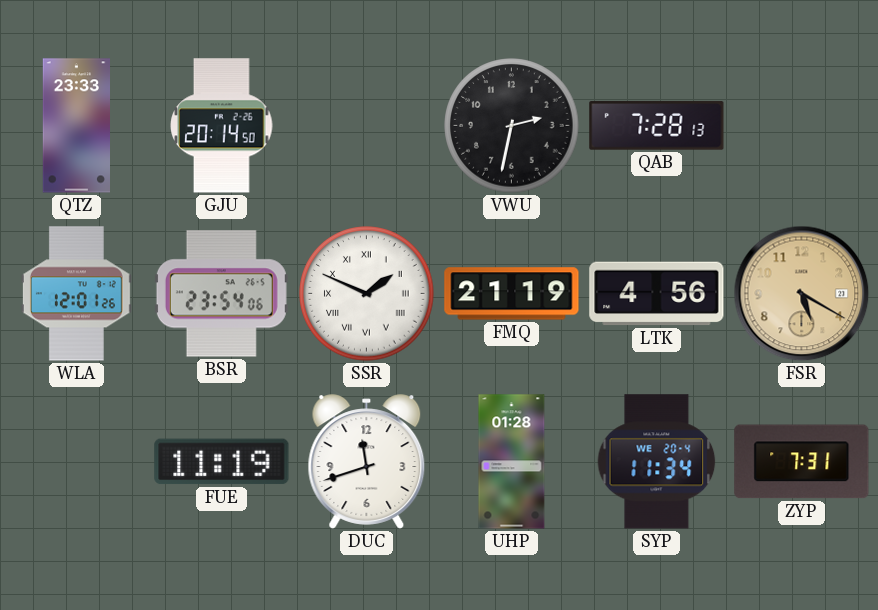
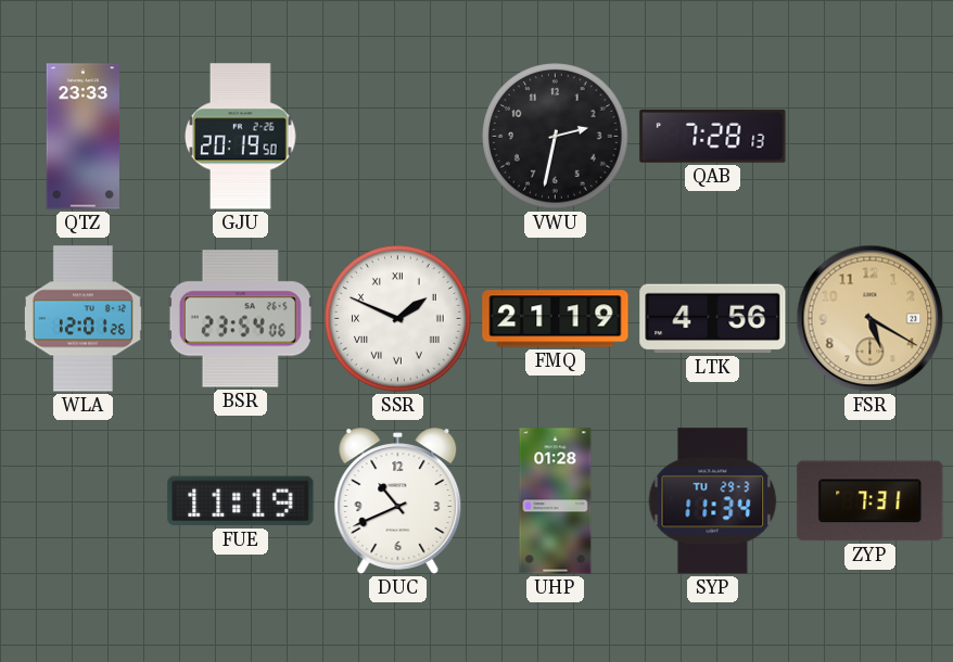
GJU: 20:14 -> 20:19
DUC: 11:42 -> 10:41
SYP date: WE 20-4 -> TU 29-3
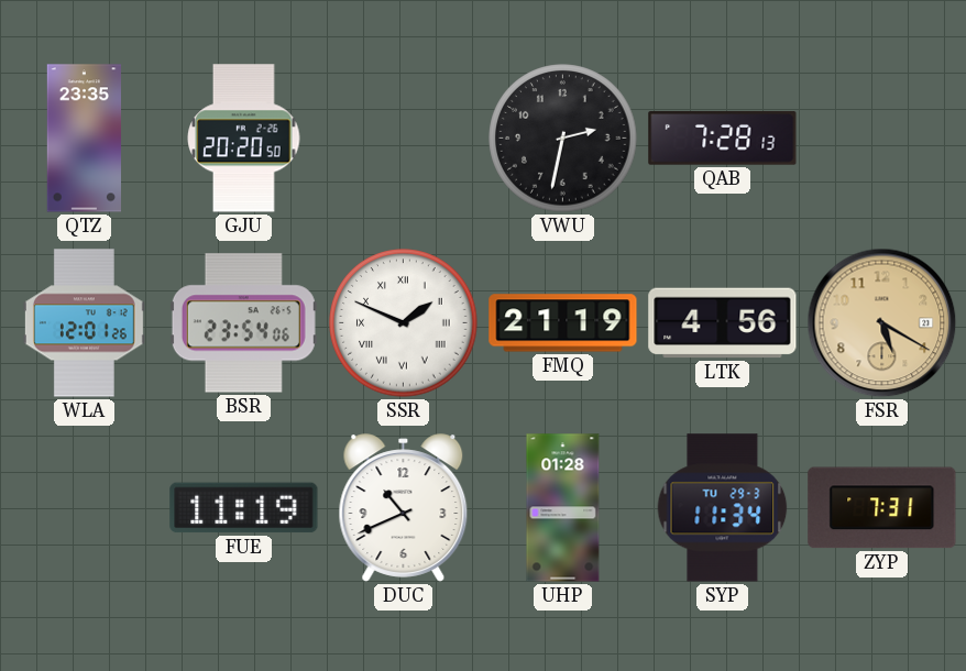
QTZ: 23:33 -> 23:35
GJU: 20:19 -> 20:20
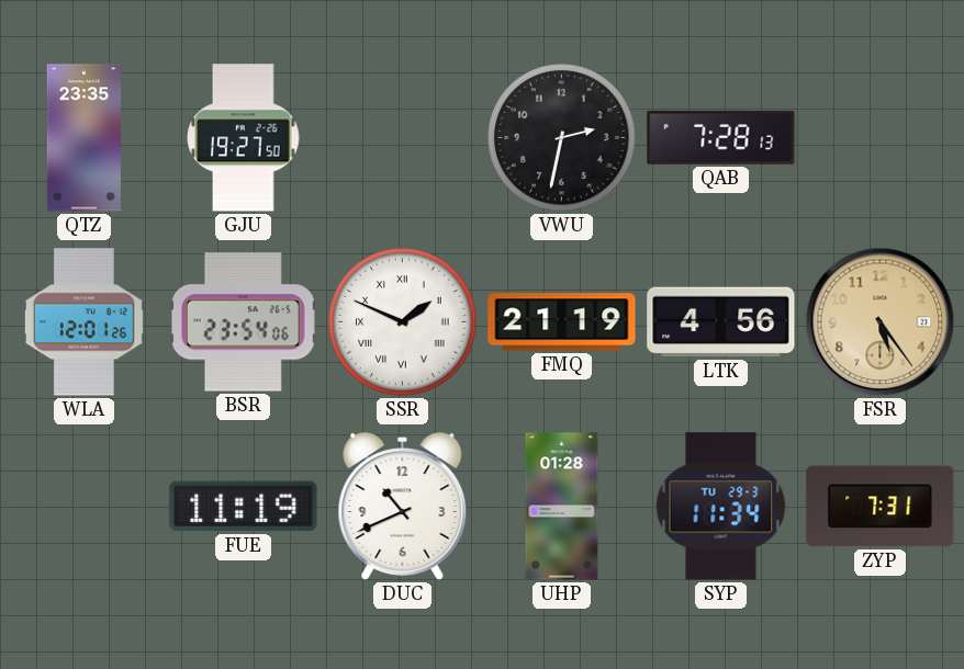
GJU: 20:20 -> 19:27
FSR: 5:20 -> 5:24
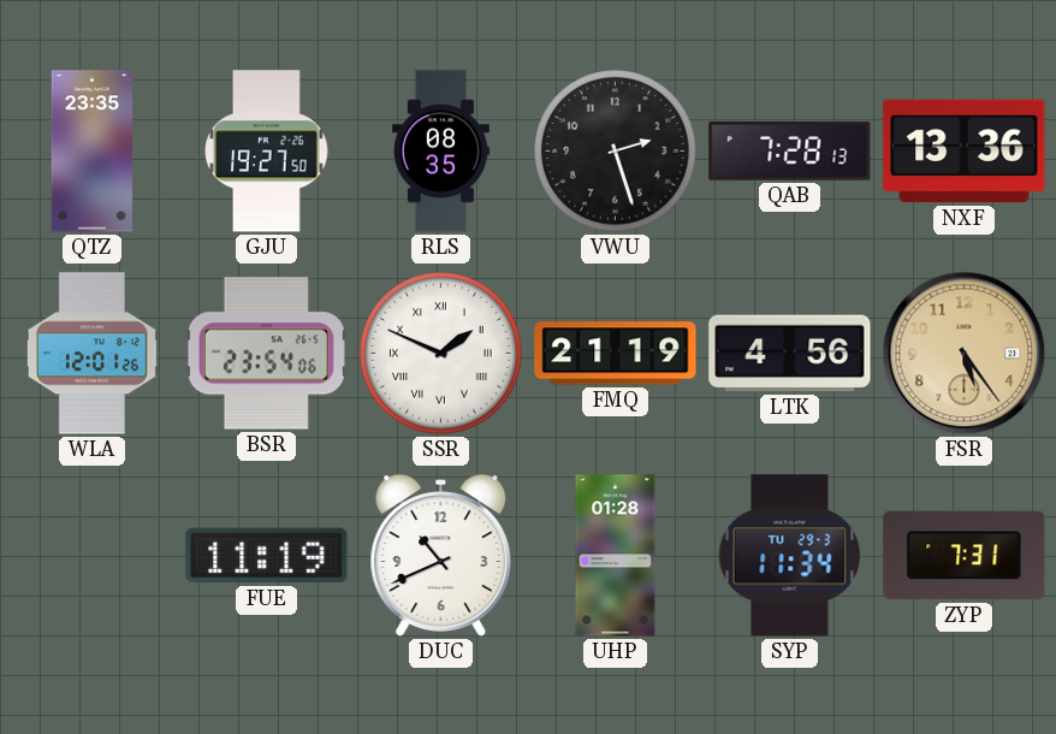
RLS: none -> 08:35
VWU: 2:32 -> 2:27
NXF: none -> 13:36
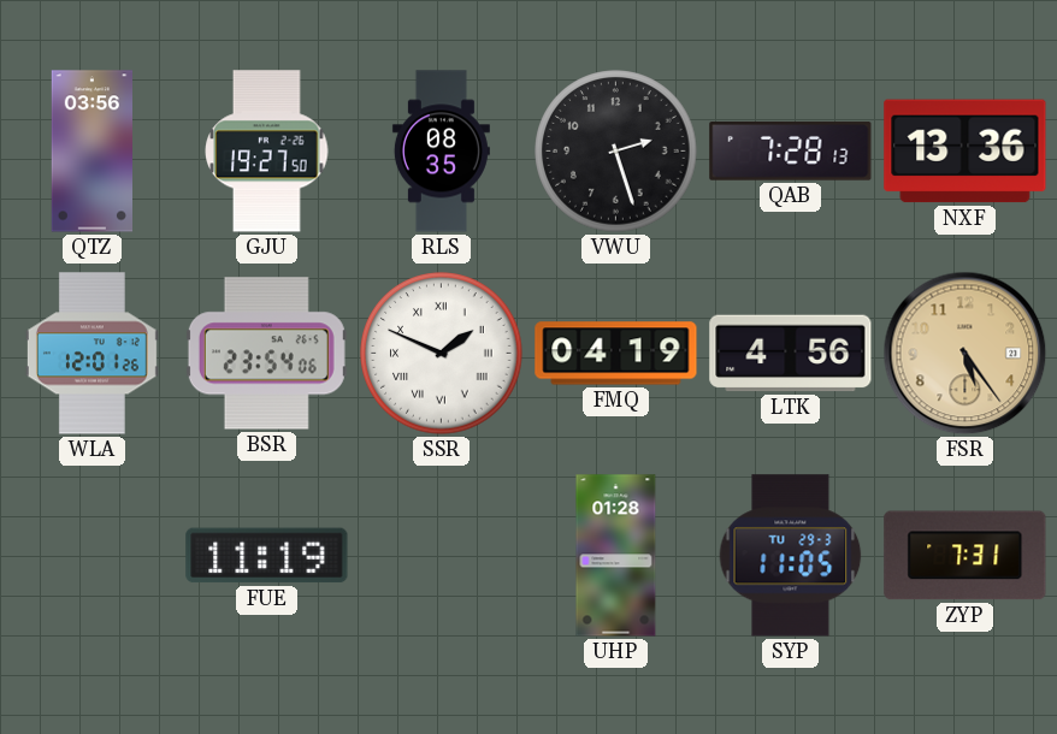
QTZ: 23:35 -> 03:56
FMQ: 21:19 -> 04:19
DUC: 10:41 -> none
SYP: 11:34 -> 11:05
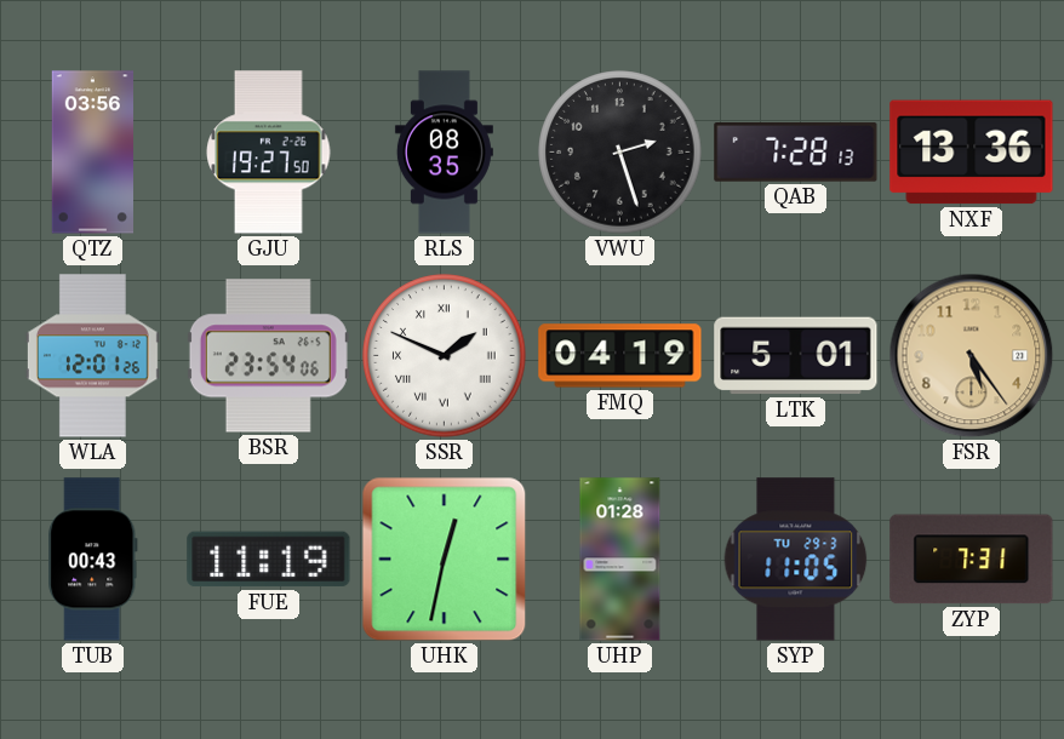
LTK: 4:56 -> 5:01
TUB: none -> 00:43
UHK: none -> 12:32
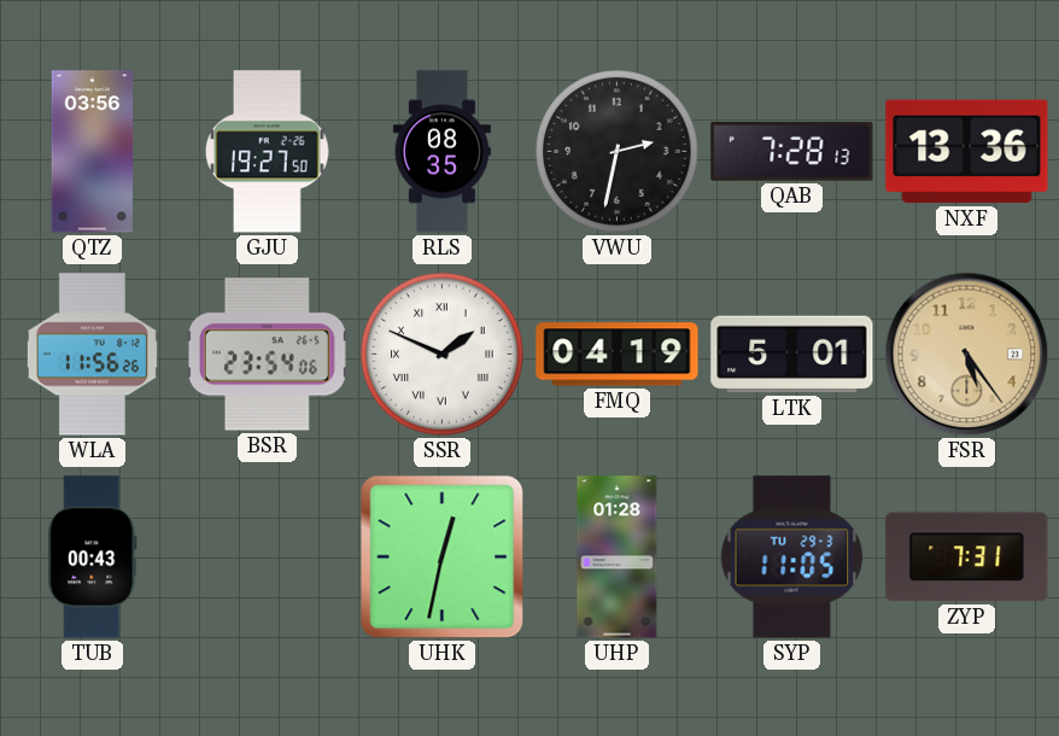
VWU: 2:27 -> 2:32
WLA: 12:01 -> 11:56
FUE: 11:19 -> none
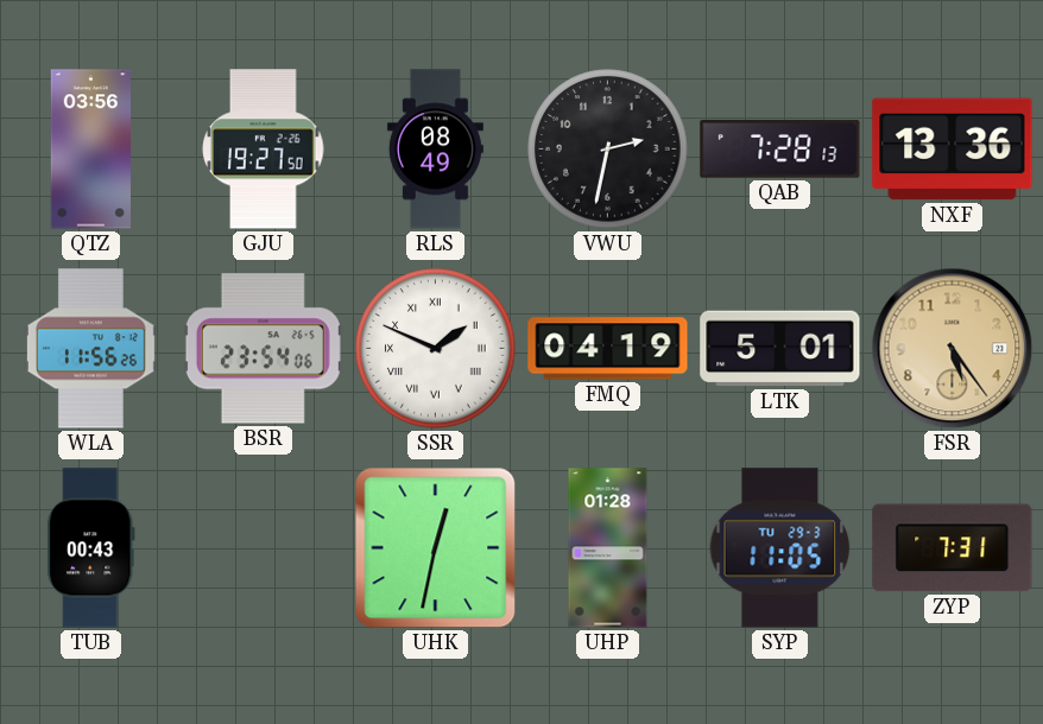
RLS: 08:35 -> 08:49
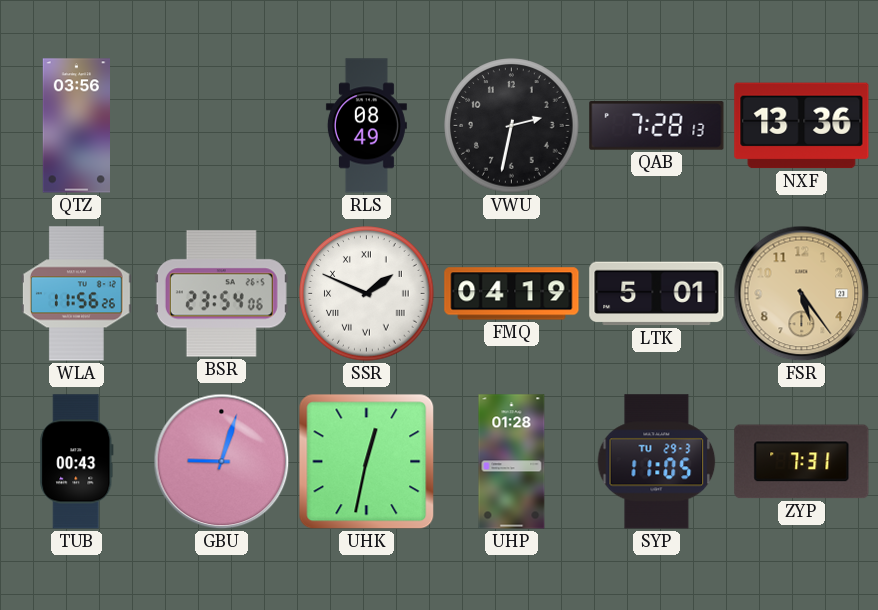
GJU: 19:27 -> none
GBU: none -> 9:03
